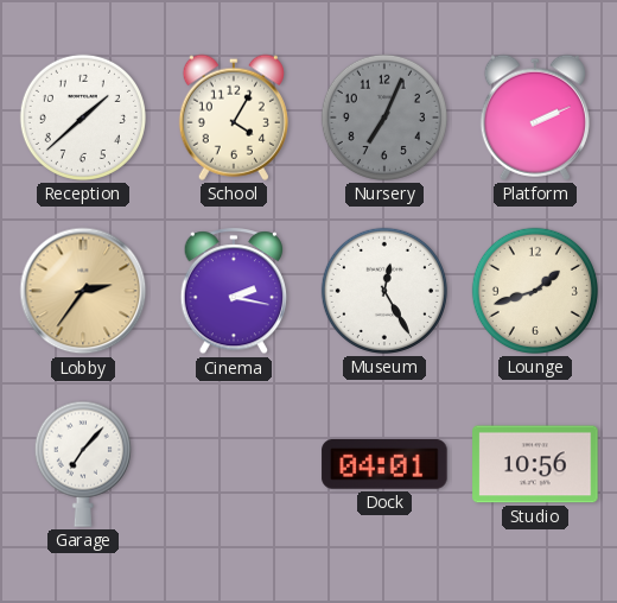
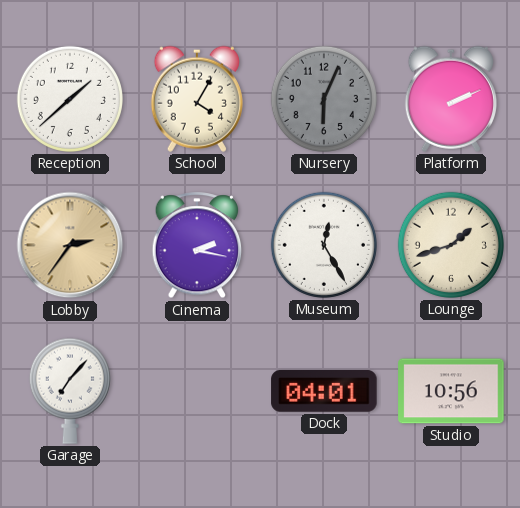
Nursery: 7:04 -> 6:04
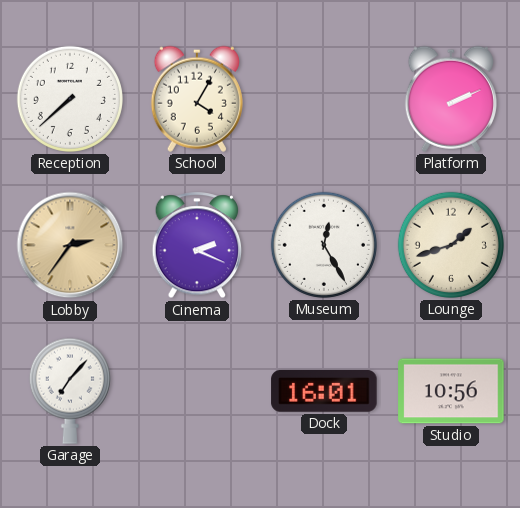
Reception: 1:38 -> 7:38
Nursery: 6:04 -> none
Cinema: 2:17 -> 2:19
Dock: 04:01 -> 16:01
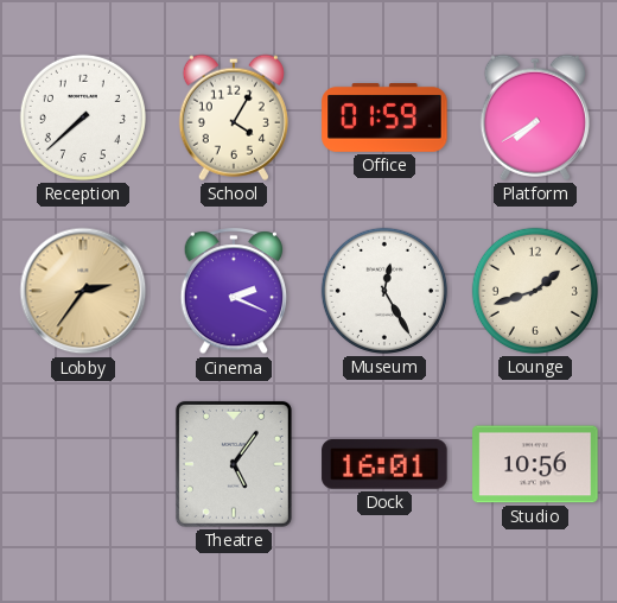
Office: none -> 01:59
Platform: 2:11 -> 7:40
Garage: 7:07 -> none
Theatre: none -> 5:06
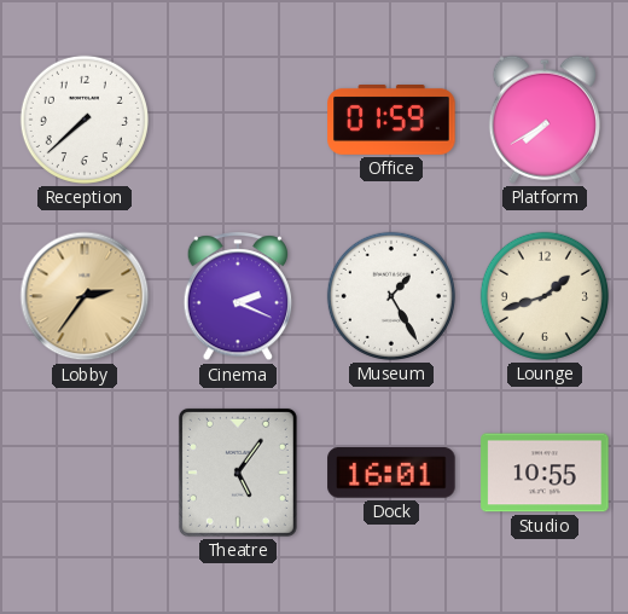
School: 4:05 -> none
Museum: 12:25 -> 1:25
Studio: 10:56 -> 10:55
